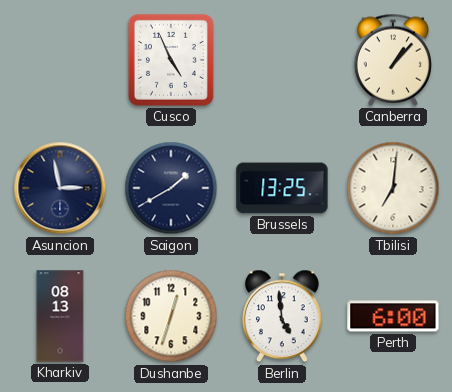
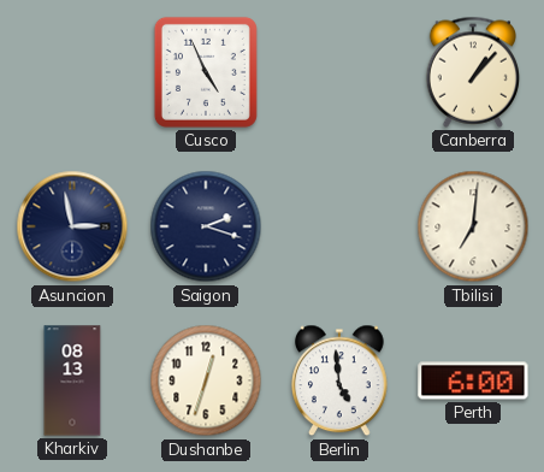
Saigon: 1:40 -> 2:18
Brussels: 13:25 -> none
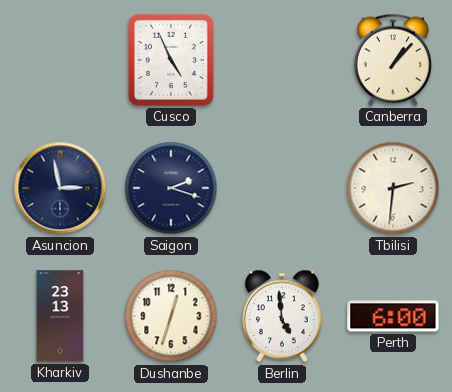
Tbilisi: 7:01 -> 2:31
Kharkiv: 08:13 -> 23:13
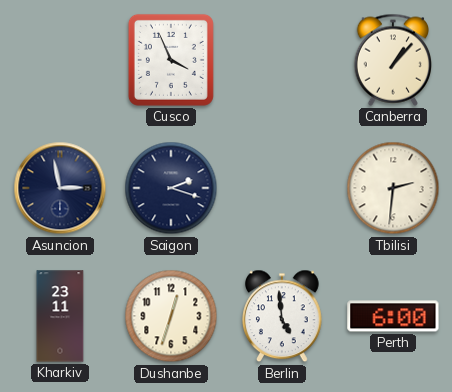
Cusco: 4:56 -> 3:56
Kharkiv: 23:13 -> 23:11
